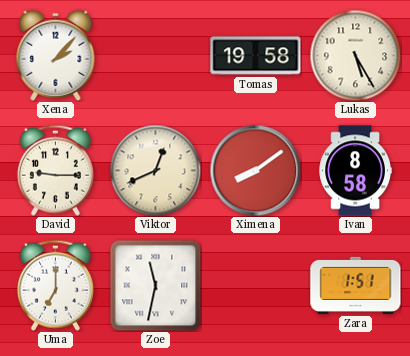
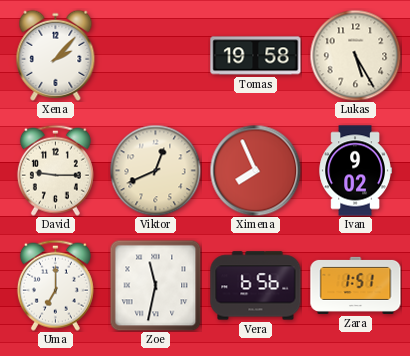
Ximena: 8:09 -> 7:56
Ivan: 8:58 -> 9:02
Vera: none -> 6:56
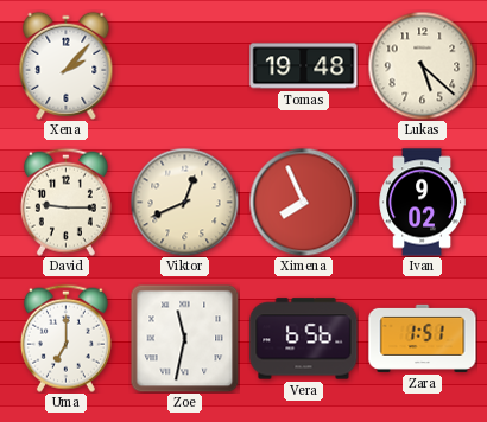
Tomas: 19:58 -> 19:48
Lukas: 5:25 -> 5:22
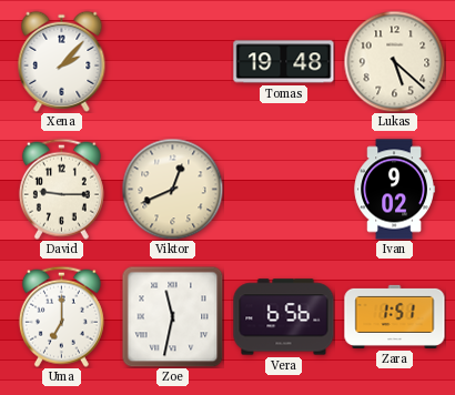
Ximena: 7:56 -> none
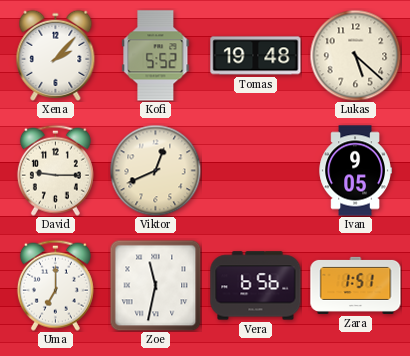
Kofi: none -> 5:52
Ivan: 9:02 -> 9:05
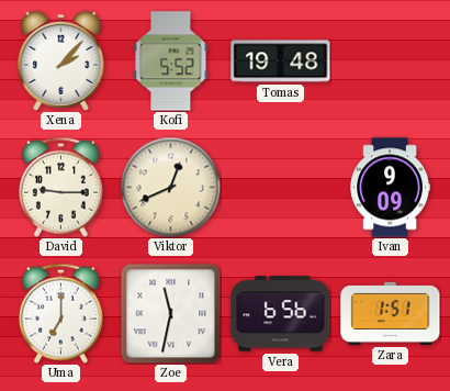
Lukas: 5:22 -> none
Ivan: 9:05 -> 9:09
